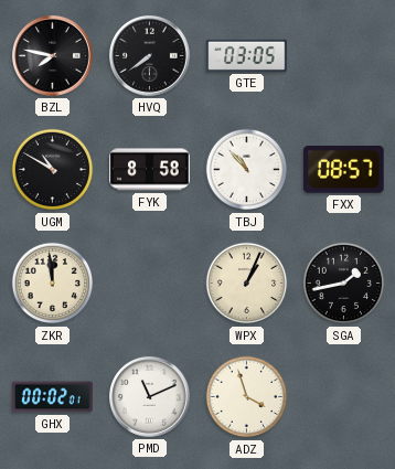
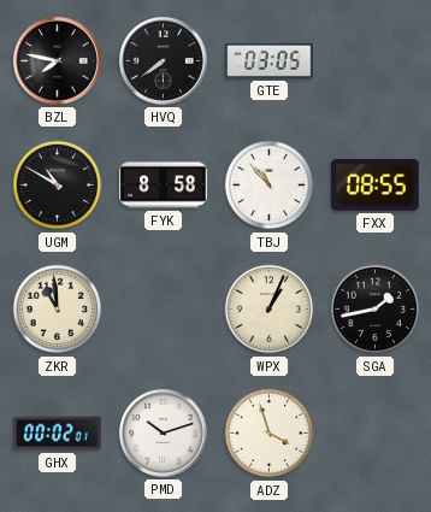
FXX: 08:57 -> 08:55
ZKR: 11:59 -> 10:59
PMD: 11:11 -> 10:12
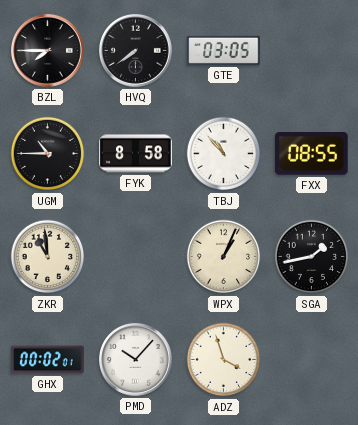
BZL: 7:47 -> 7:45
UGM: 10:50 -> 10:45
PMD: 10:12 -> 10:07
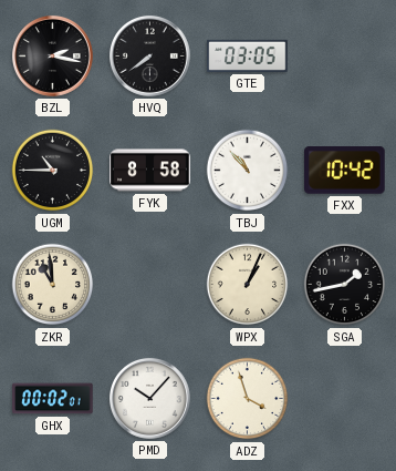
BZL: 7:45 -> 2:17
FXX: 08:55 -> 10:42
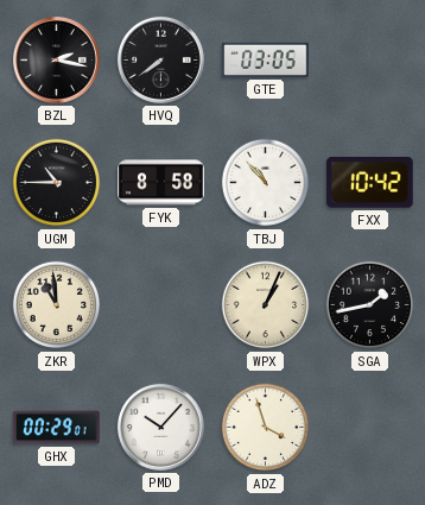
GHX: 00:02 -> 00:29
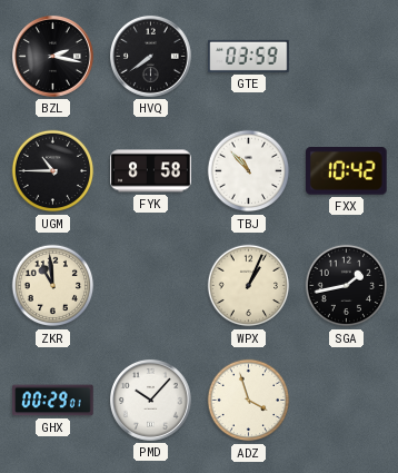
GTE: 03:05 -> 03:59
